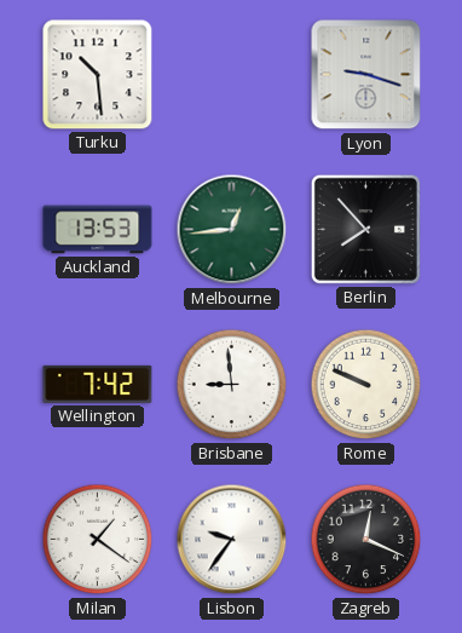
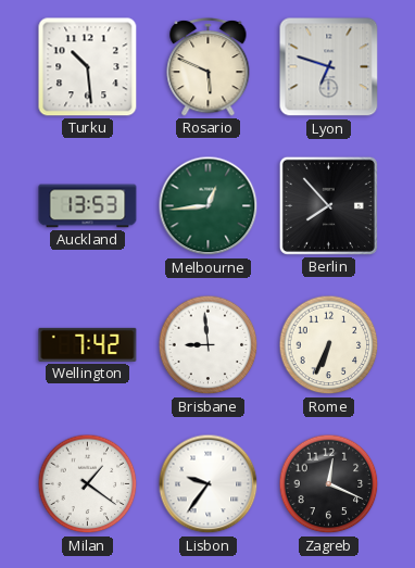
Rosario: none -> 5:49
Lyon: 9:18 -> 6:48
Rome: 9:49 -> 6:34
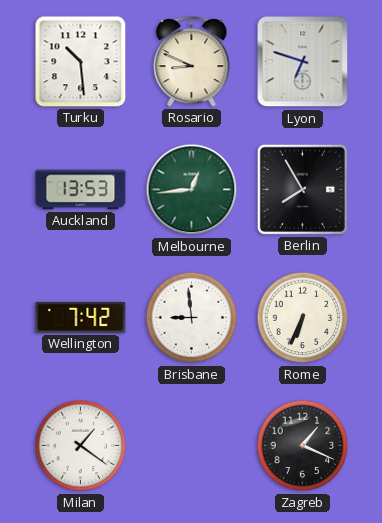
Rosario: 5:49 -> 8:49
Berlin: 7:53 -> 7:55
Lisbon: 9:36 -> none
Zagreb: 12:19 -> 1:19
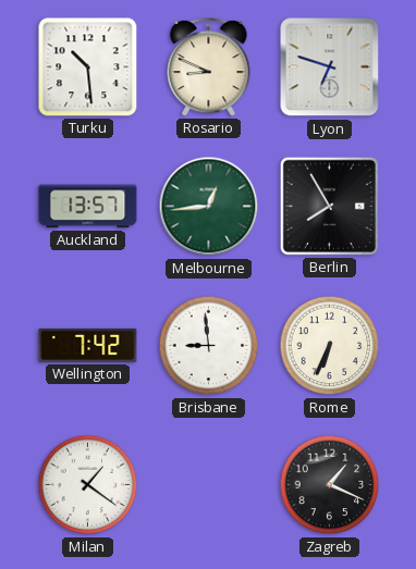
Auckland: 13:53 -> 13:57
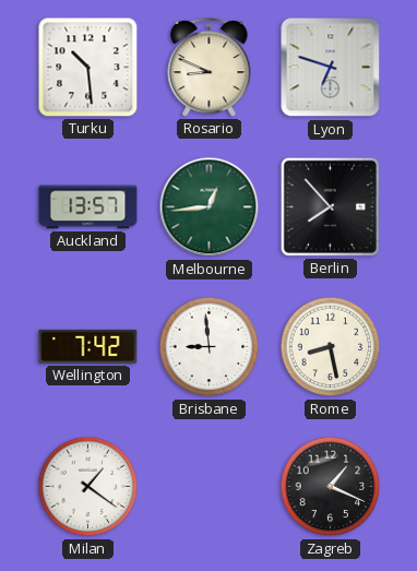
Berlin: 7:55 -> 7:53
Rome: 6:34 -> 8:28
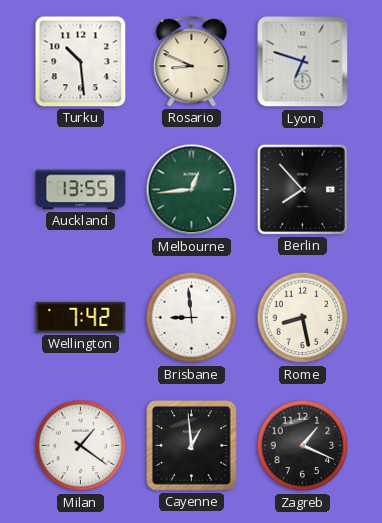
Auckland: 13:57 -> 13:55
Cayenne: none -> 12:59
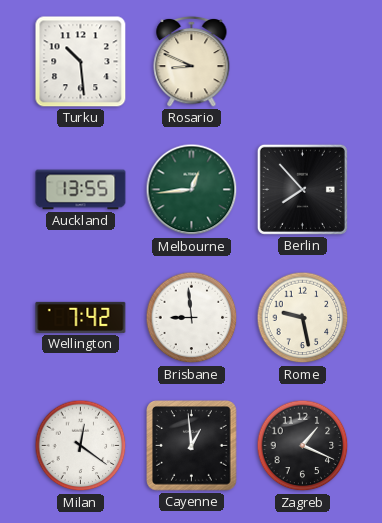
Lyon: 6:48 -> none
Rome: 8:28 -> 9:28
Milan: 1:21 -> 12:21
